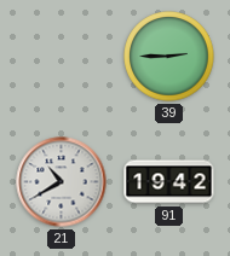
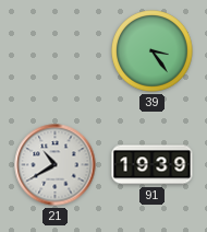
39: 2:45 -> 3:24
91: 19:42 -> 19:39
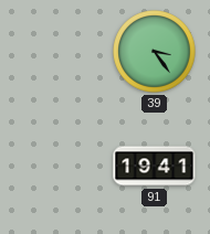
21: 10:40 -> none
91: 19:39 -> 19:41
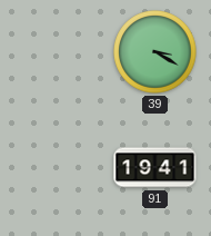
39: 3:24 -> 3:20
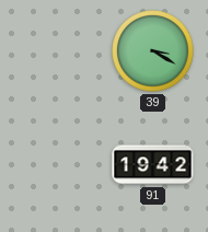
91: 19:41 -> 19:42
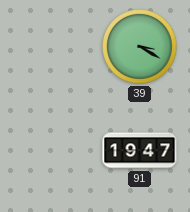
91: 19:42 -> 19:47
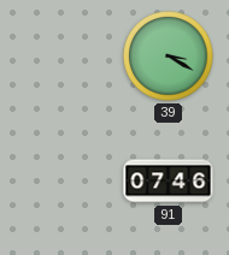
91: 19:47 -> 07:46
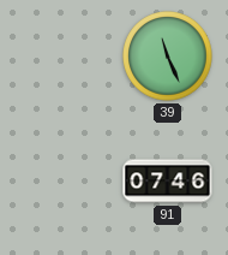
39: 3:20 -> 11:26
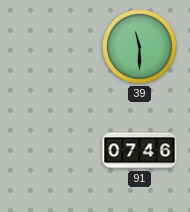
39: 11:26 -> 11:30
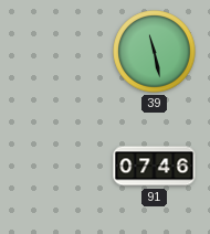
39: 11:30 -> 11:28
